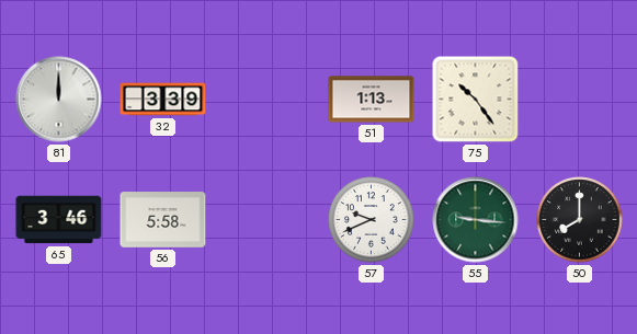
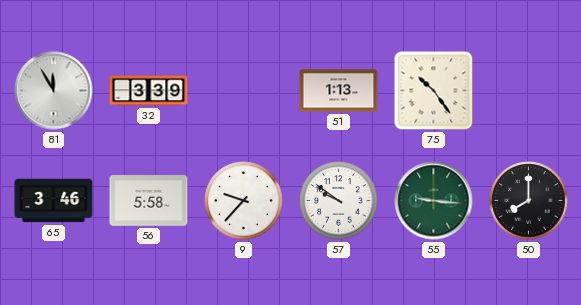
81: 12:00 -> 11:55
9: none -> 9:37
57: 9:41 -> 9:51
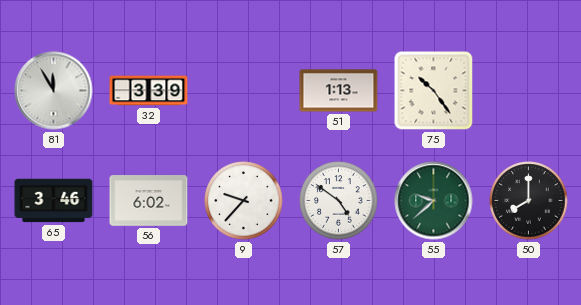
56: 5:58 -> 6:02
57: 9:51 -> 4:51
55: 9:16 -> 9:38
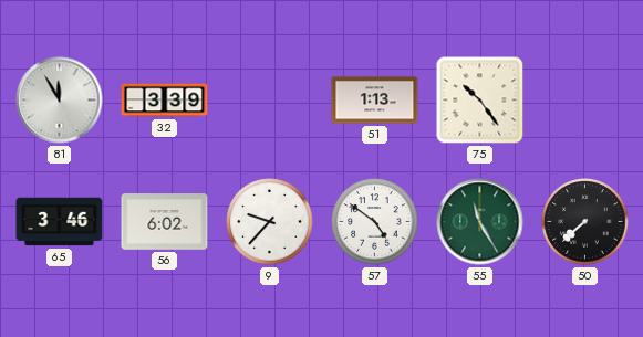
55: 9:38 -> 11:25
50: 8:00 -> 7:38
